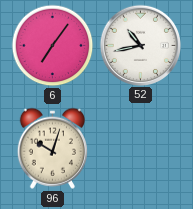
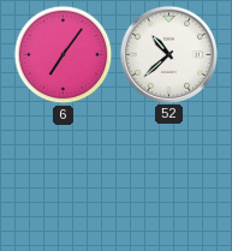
52: 10:43 -> 10:38
96: 10:03 -> none
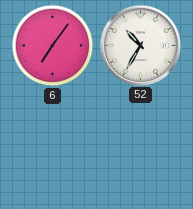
52: 10:38 -> 10:35
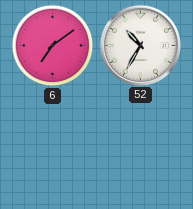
6: 7:06 -> 7:09
